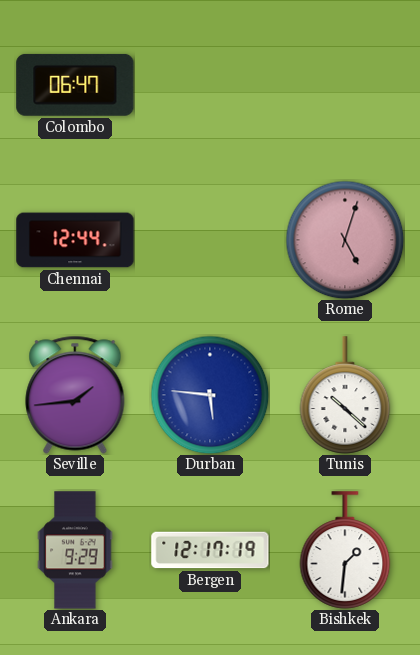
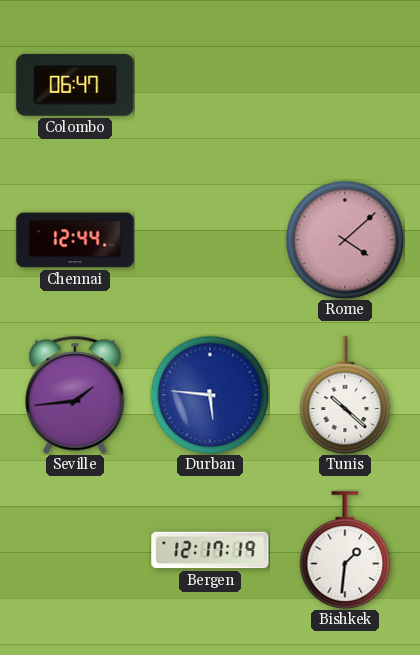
Rome: 5:03 -> 4:08
Ankara: 9:29 -> none
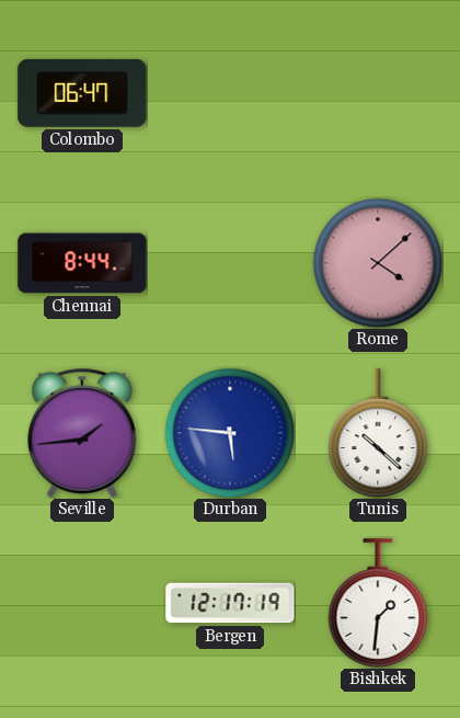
Chennai: 12:44 -> 8:44
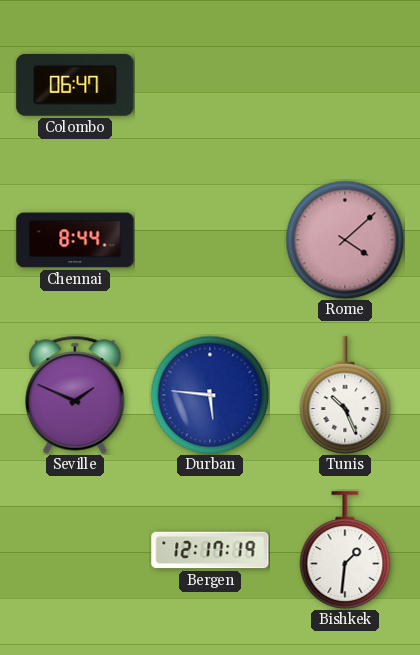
Seville: 1:44 -> 1:49
Tunis: 10:22 -> 10:26
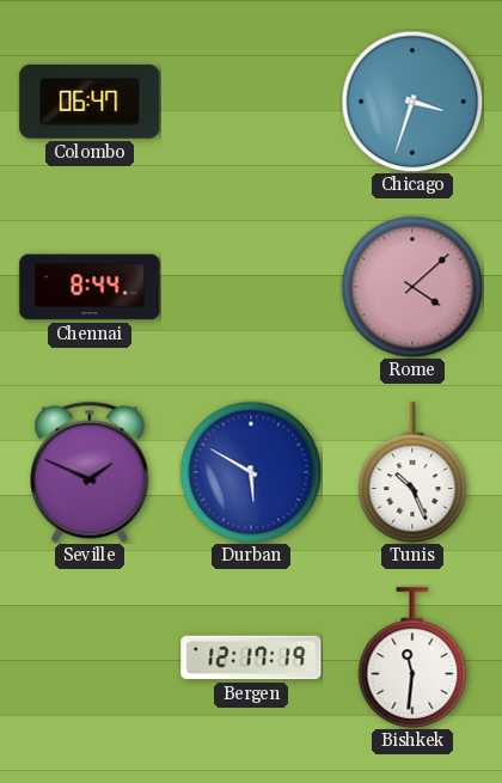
Chicago: none -> 3:33
Durban: 5:46 -> 5:50
Bishkek: 1:31 -> 11:31
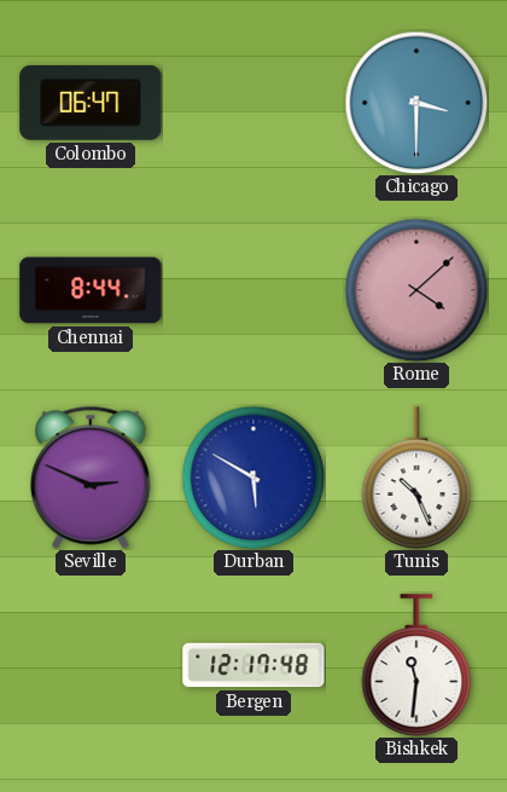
Chicago: 3:33 -> 3:30
Seville: 1:49 -> 2:49
Bergen: 12:17:19 -> 12:17:48
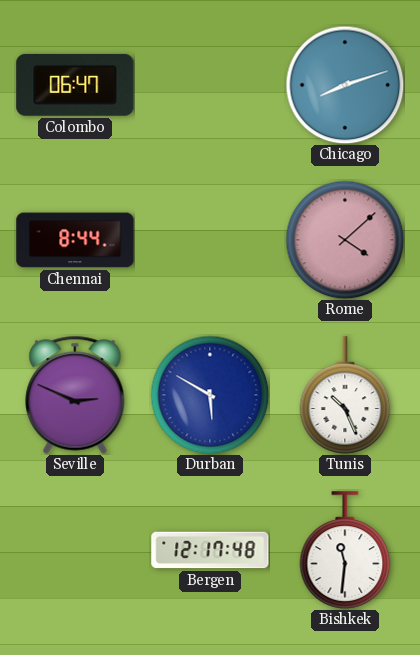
Chicago: 3:30 -> 8:12
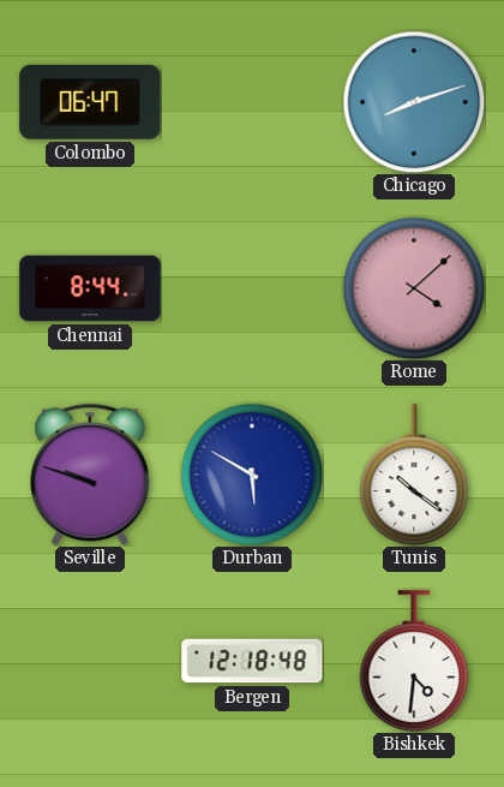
Seville: 2:49 -> 9:48
Tunis: 10:26 -> 10:21
Bergen: 12:17 -> 12:18
Bishkek: 11:31 -> 4:31
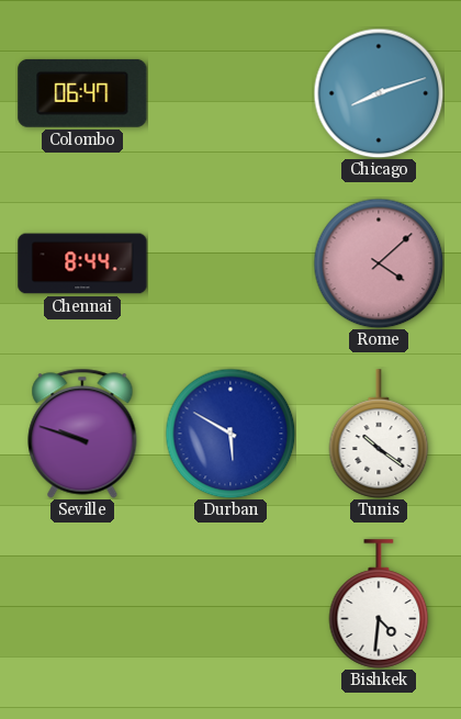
Bergen: 12:18 -> none
